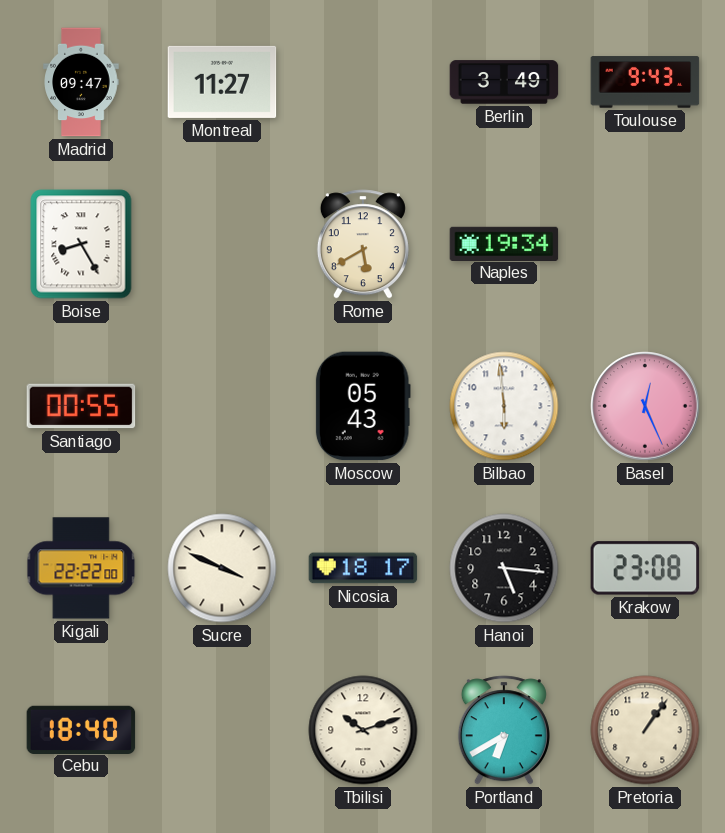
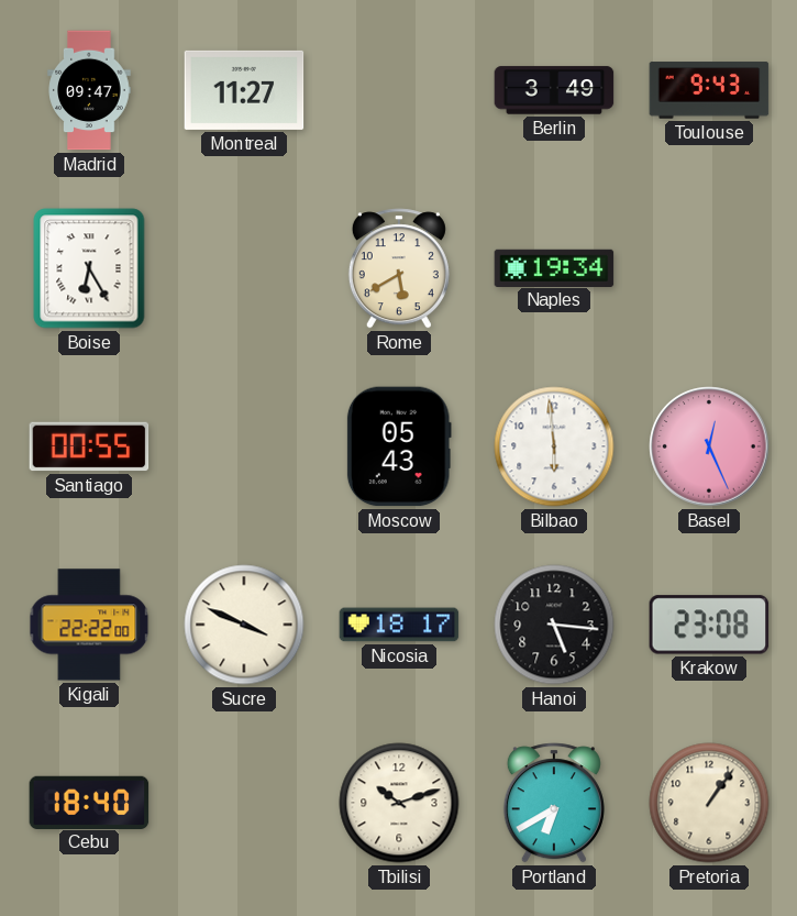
Boise: 8:25 -> 6:25
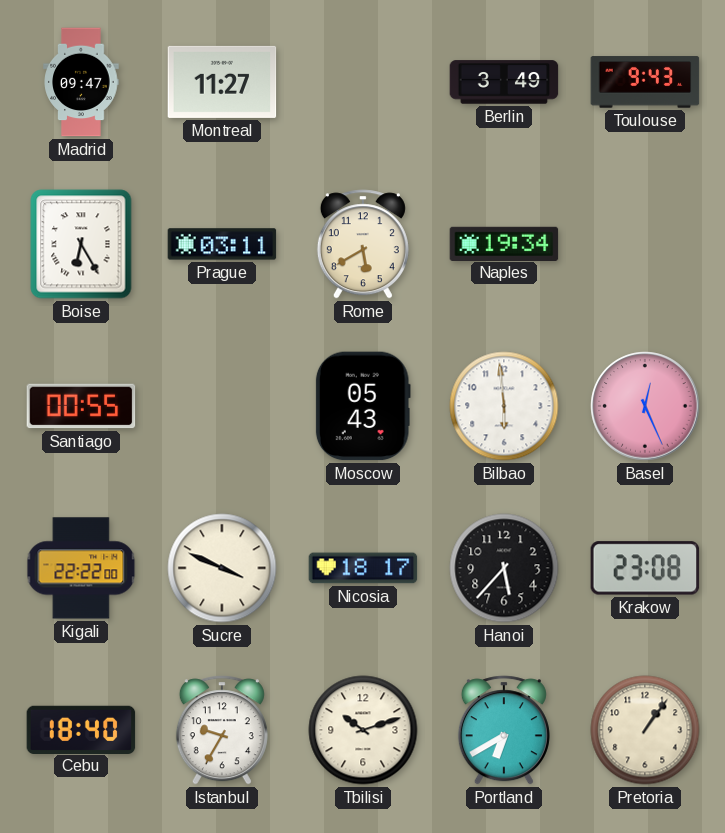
Prague: none -> 03:11
Hanoi: 5:16 -> 5:37
Istanbul: none -> 9:35
